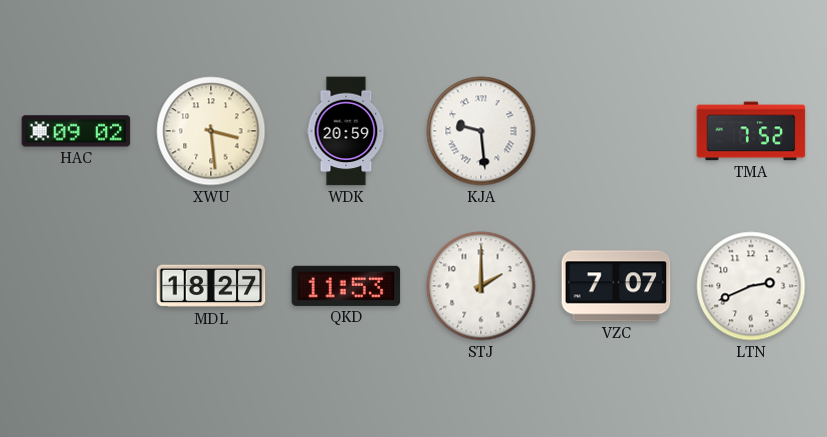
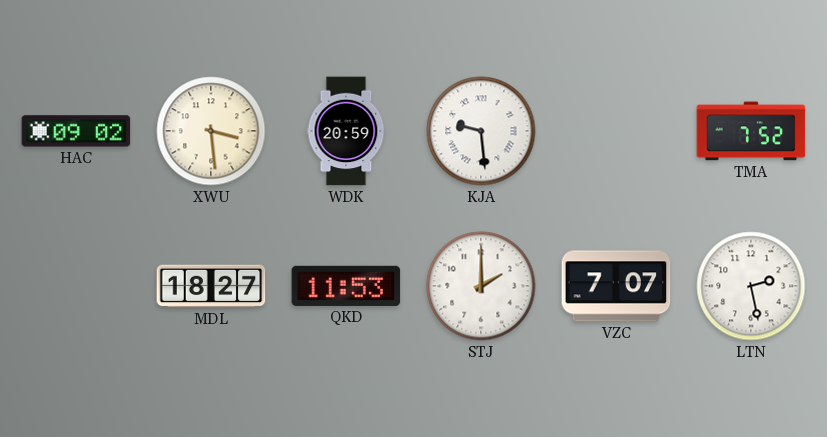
LTN: 2:41 -> 2:28
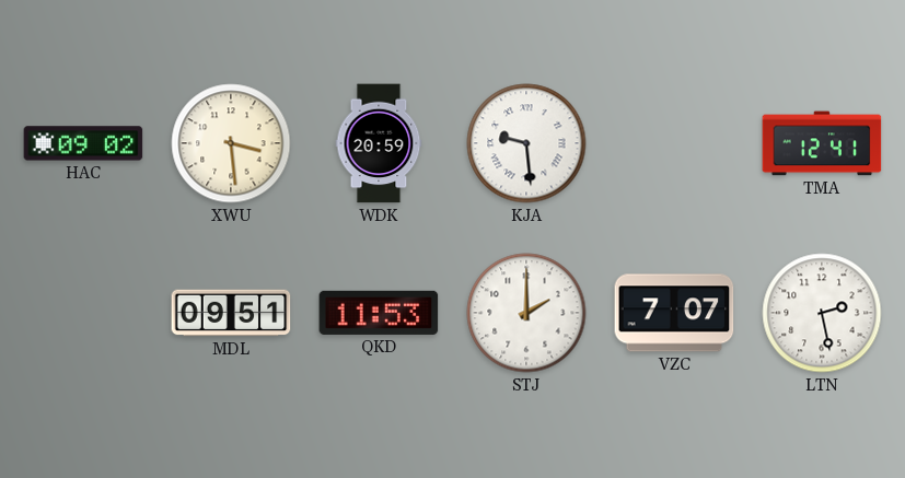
TMA: 7:52 -> 12:41
MDL: 18:27 -> 09:51
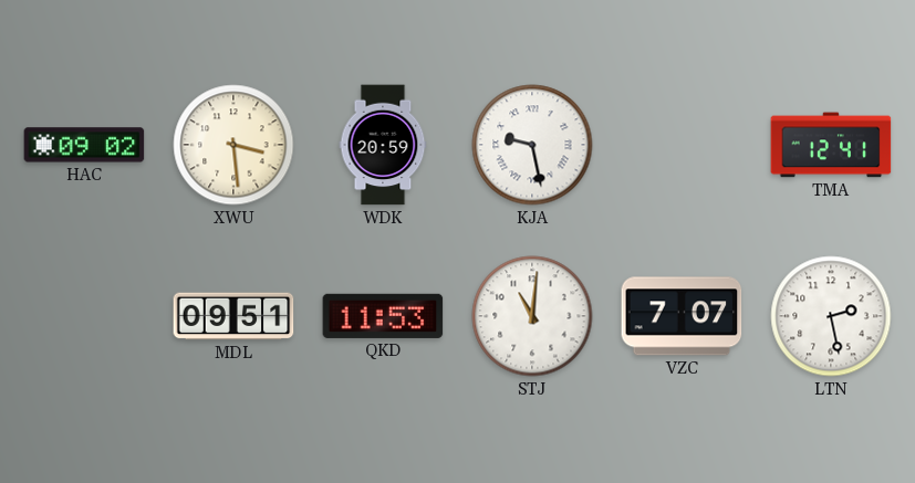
KJA: 9:29 -> 9:28
STJ: 2:00 -> 11:01
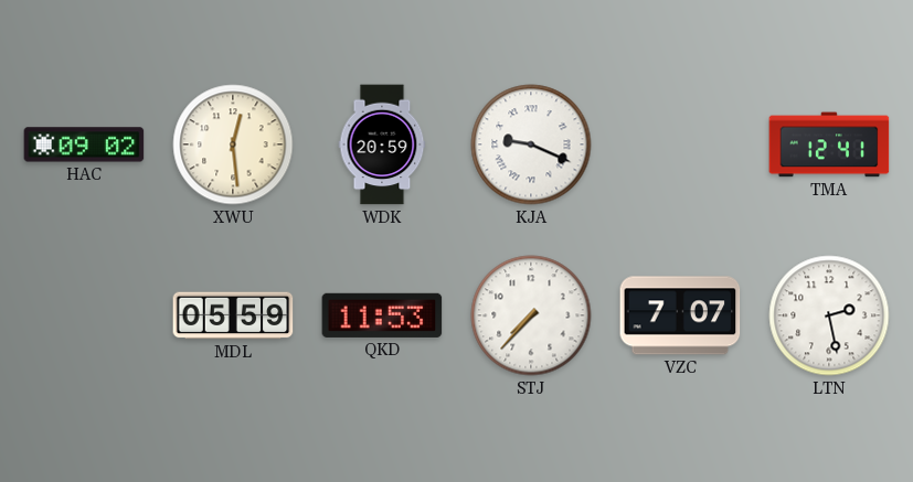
XWU: 3:29 -> 12:29
KJA: 9:28 -> 9:19
MDL: 09:51 -> 05:59
STJ: 11:01 -> 7:37
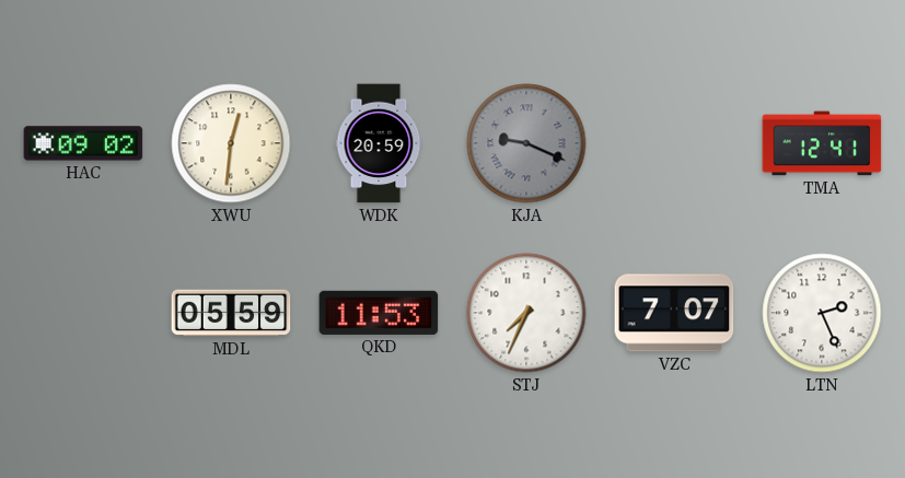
XWU: 12:29 -> 12:31
KJA dial: white -> grey
STJ: 7:37 -> 7:34
LTN: 2:28 -> 2:26
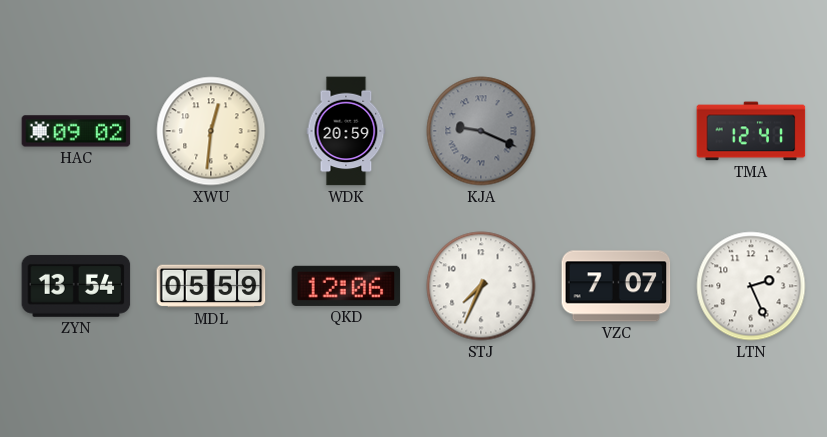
ZYN: none -> 13:54
QKD: 11:53 -> 12:06
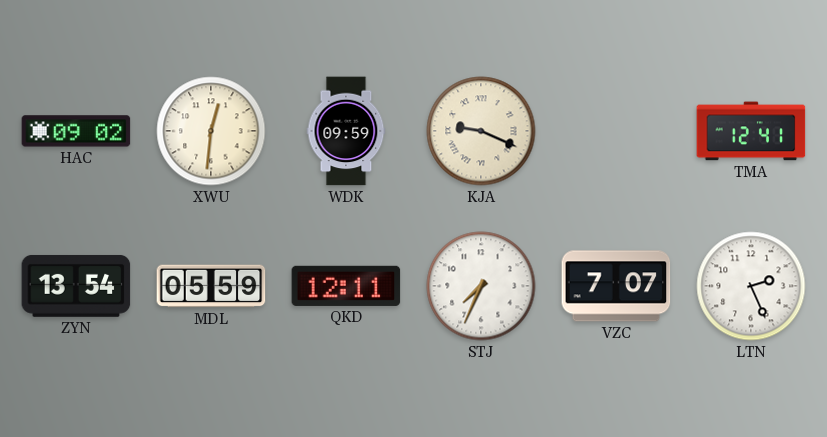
WDK: 20:59 -> 09:59
KJA dial: grey -> cream
QKD: 12:06 -> 12:11
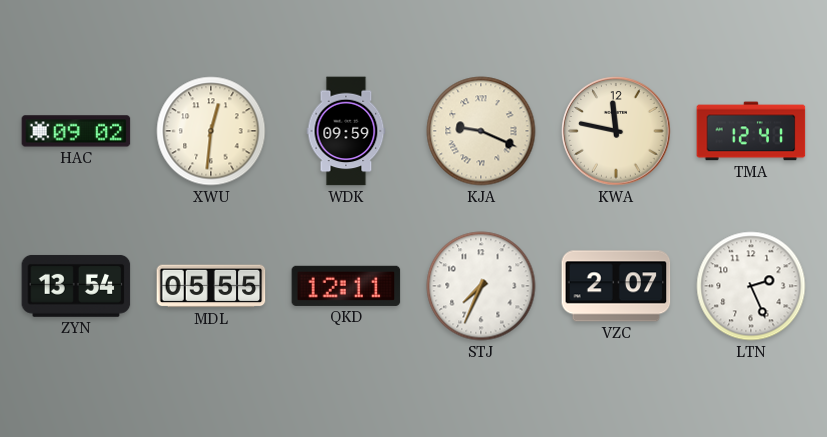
KWA: none -> 11:47
MDL: 05:59 -> 05:55
VZC: 7:07 -> 2:07
